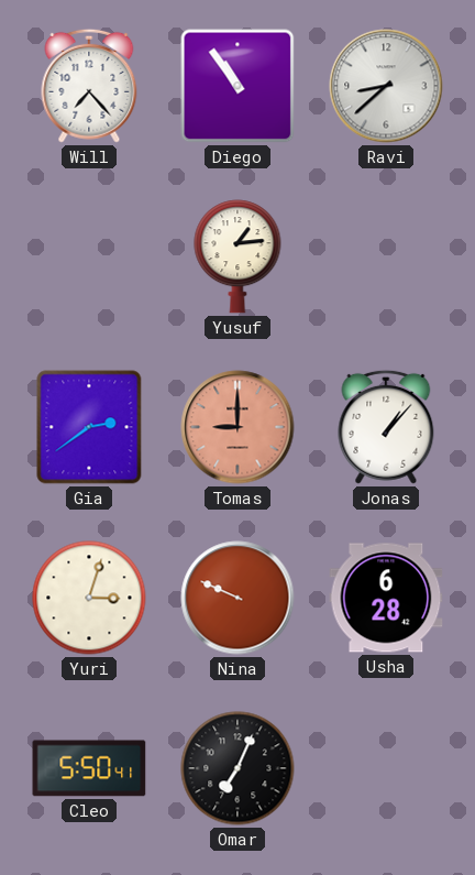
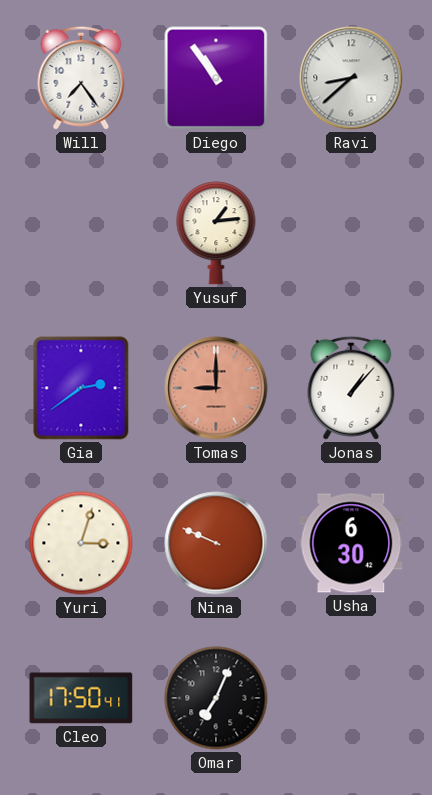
Will: 7:23 -> 7:24
Usha: 6:28 -> 6:30
Cleo: 5:50 -> 17:50
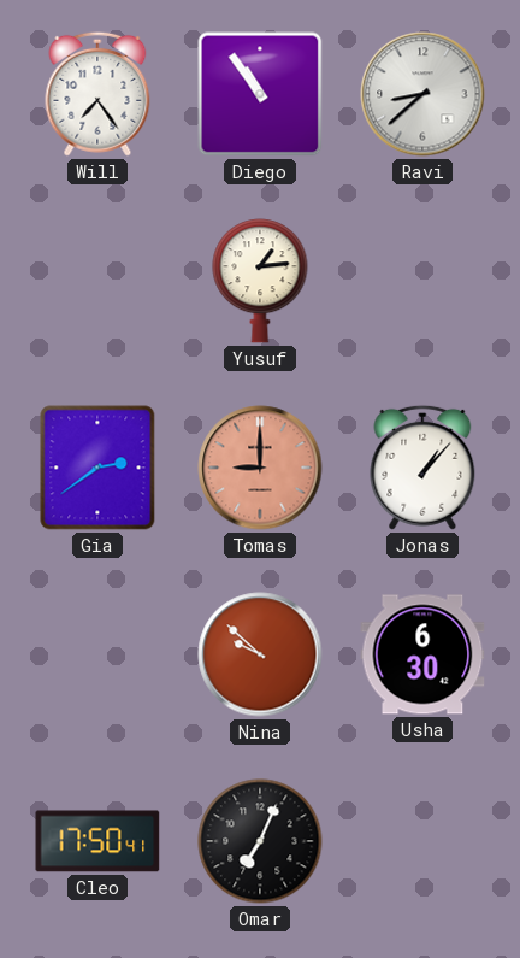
Yuri: 3:03 -> none
Nina: 9:49 -> 9:52
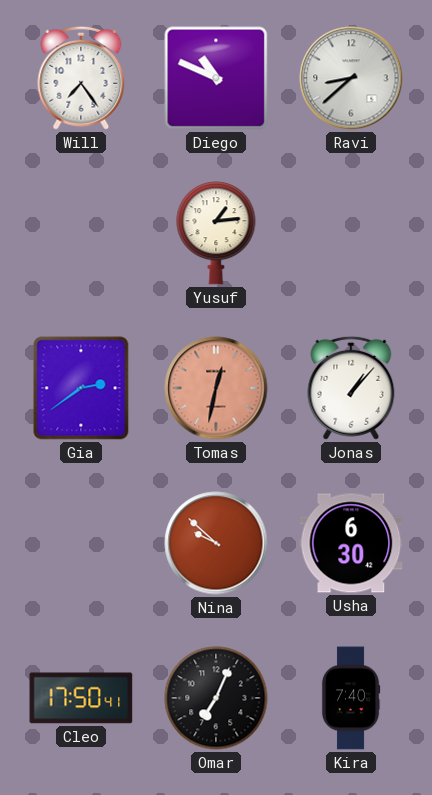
Diego: 10:54 -> 10:49
Tomas: 9:00 -> 12:32
Kira: none -> 7:40
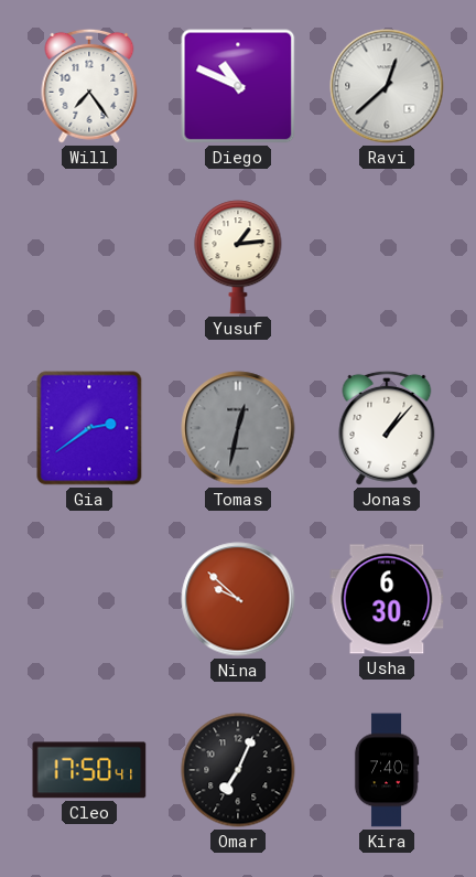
Ravi: 8:38 -> 12:38
Tomas dial: salmon -> grey
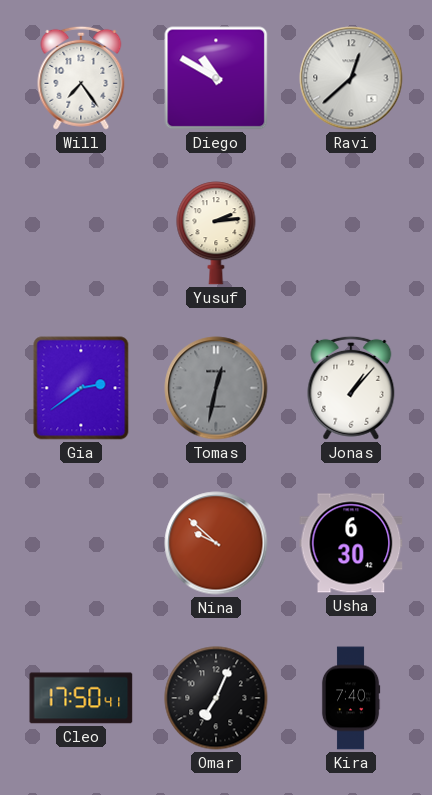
Diego: 10:49 -> 10:50
Yusuf: 1:14 -> 2:14
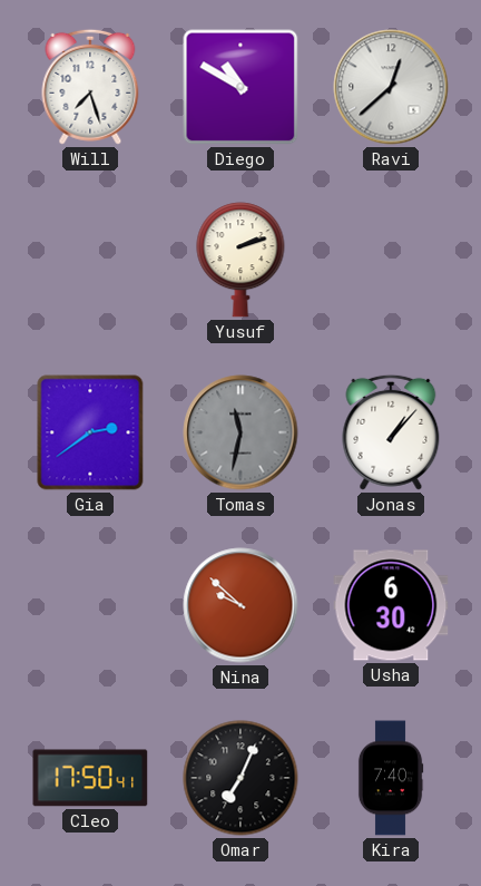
Will: 7:24 -> 7:27
Yusuf: 2:14 -> 2:12
Tomas: 12:32 -> 11:32
